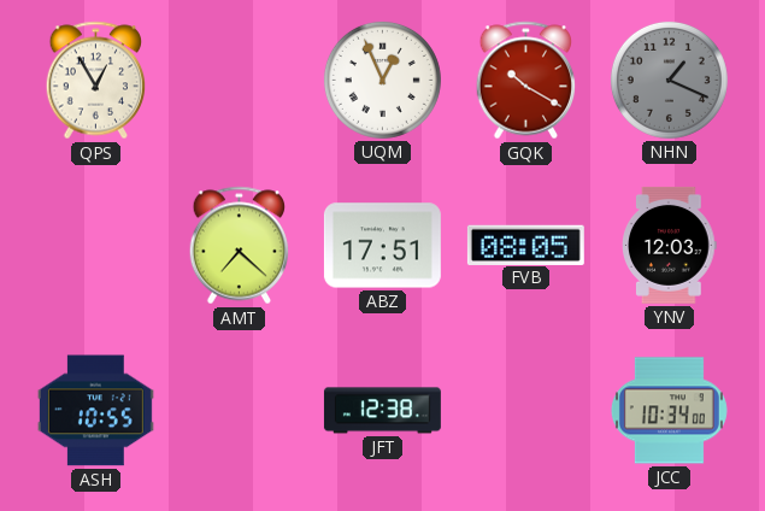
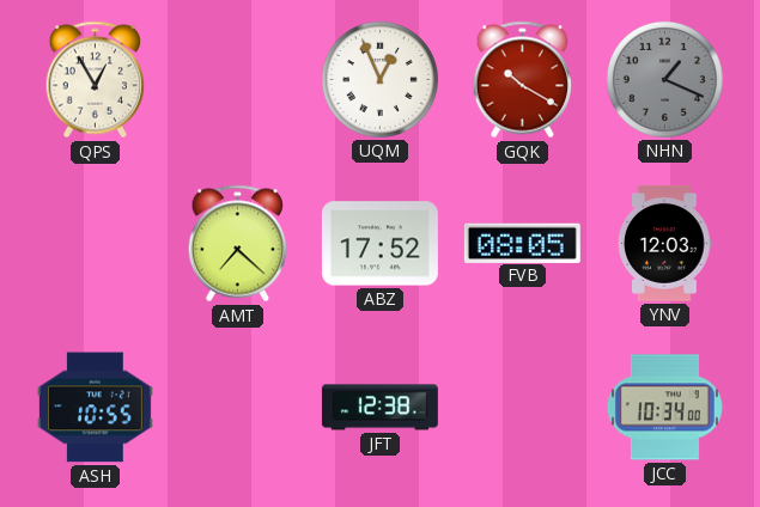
ABZ: 17:51 -> 17:52
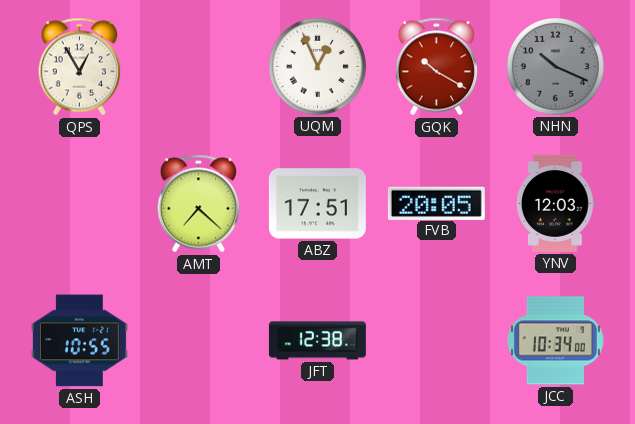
NHN: 1:19 -> 10:19
ABZ: 17:52 -> 17:51
FVB: 08:05 -> 20:05
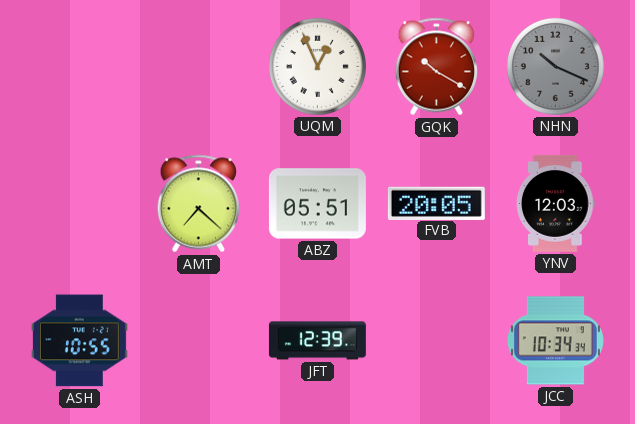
QPS: 12:55 -> none
ABZ: 17:51 -> 05:51
JFT: 12:38 -> 12:39
JCC: 10:34:00 -> 10:34:34
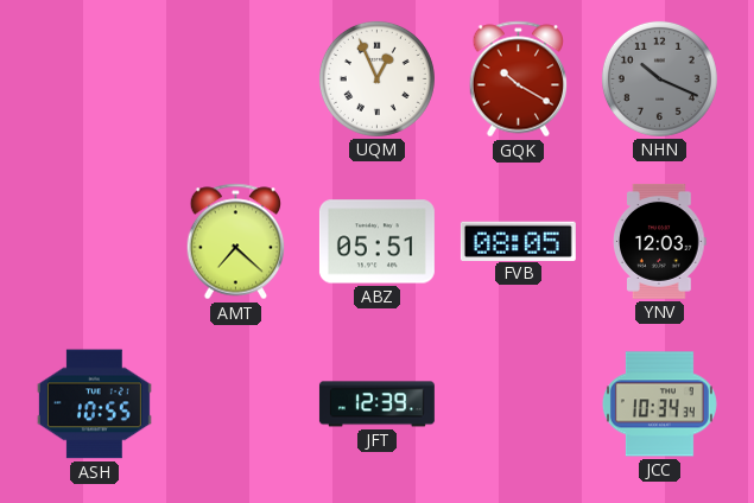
FVB: 20:05 -> 08:05
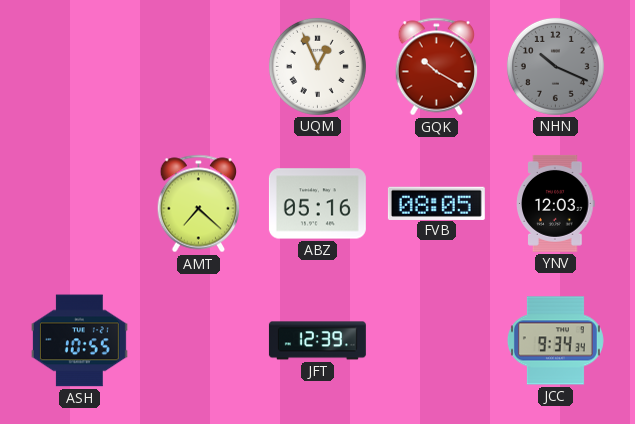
ABZ: 05:51 -> 05:16
JCC: 10:34 -> 9:34
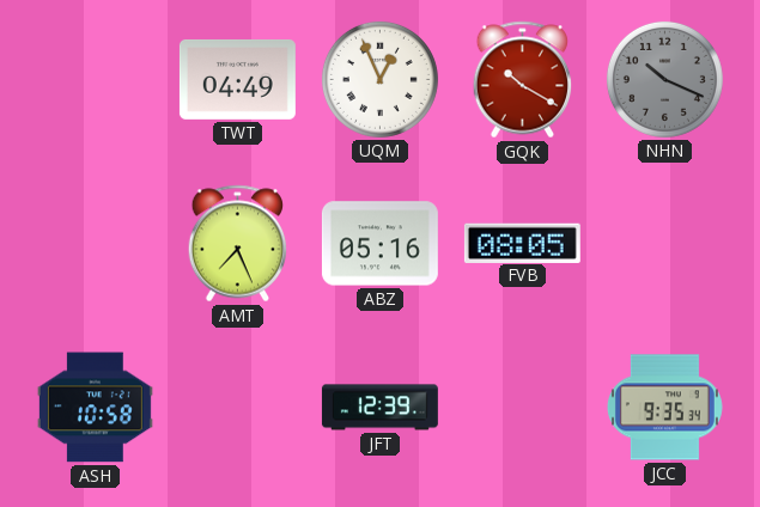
TWT: none -> 04:49
AMT: 7:22 -> 7:26
YNV: 12:03 -> none
ASH: 10:55 -> 10:58
JCC: 9:34 -> 9:35
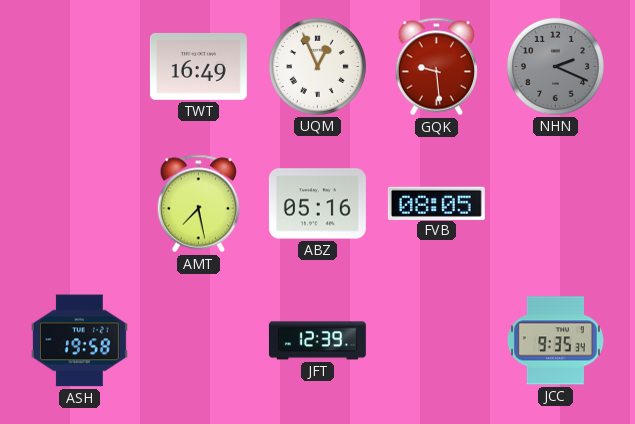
TWT: 04:49 -> 16:49
GQK: 10:20 -> 9:29
NHN: 10:19 -> 2:19
AMT: 7:26 -> 7:28
ASH: 10:58 -> 19:58
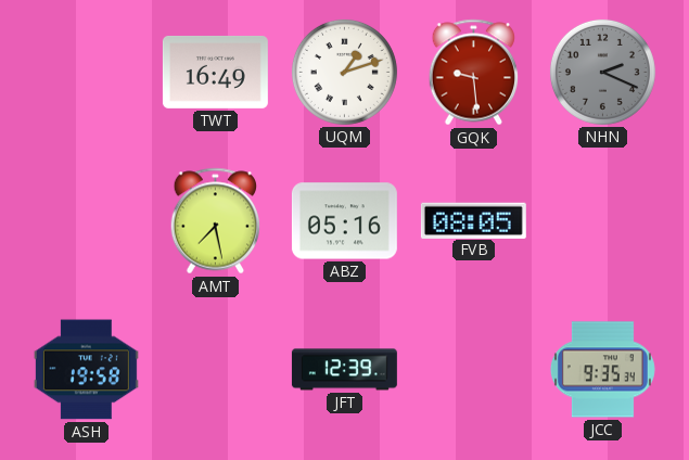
UQM: 12:56 -> 1:12
